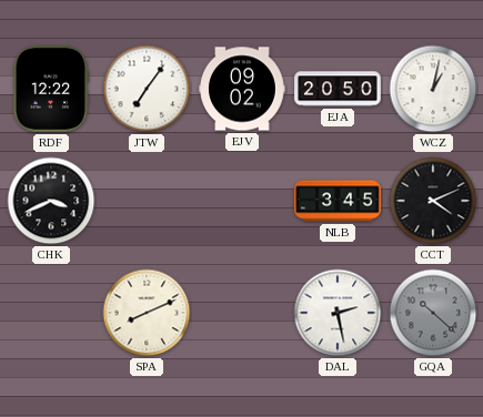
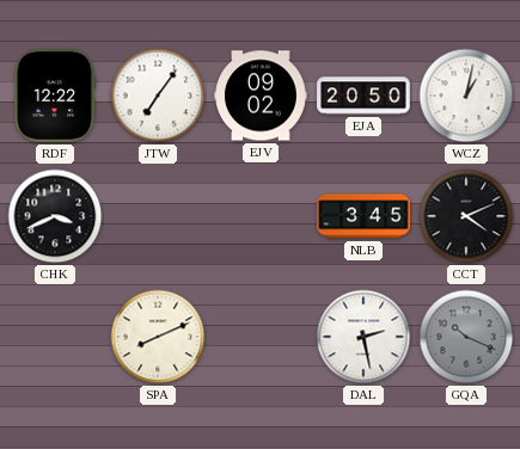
GQA: 10:22 -> 10:19
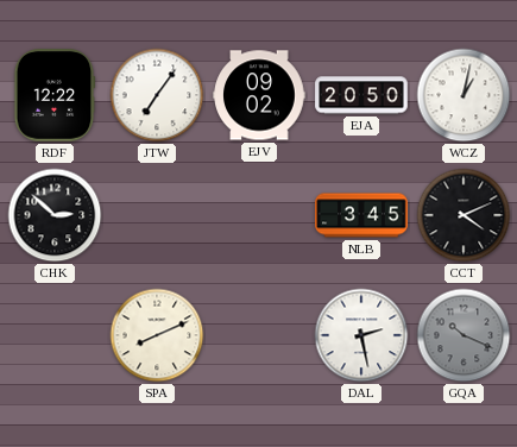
CHK: 3:41 -> 2:52
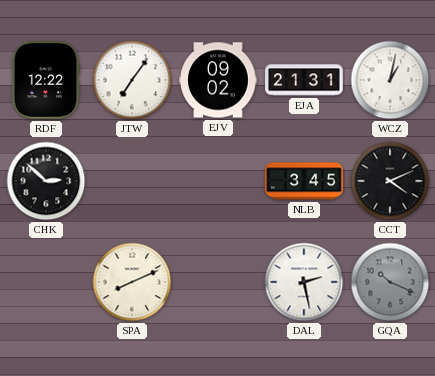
EJA: 20:50 -> 21:31
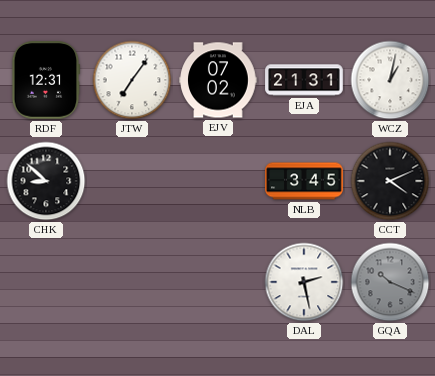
RDF: 12:22 -> 12:31
EJV: 09:02 -> 07:02
CHK: 2:52 -> 8:52
SPA: 8:11 -> none
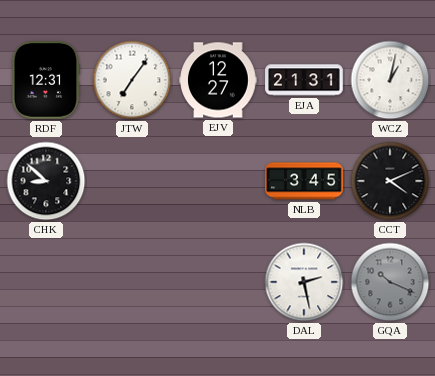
EJV: 07:02 -> 12:27
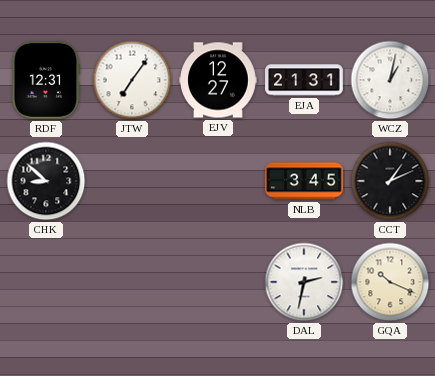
CCT: 4:11 -> 1:11
DAL: 2:28 -> 2:32
GQA dial: grey -> cream
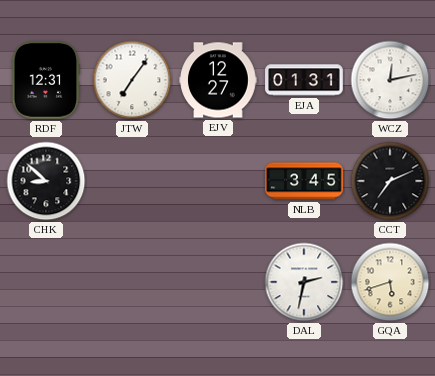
EJA: 21:31 -> 01:31
WCZ: 1:02 -> 12:13
CCT: 1:11 -> 7:11
GQA: 10:19 -> 5:42
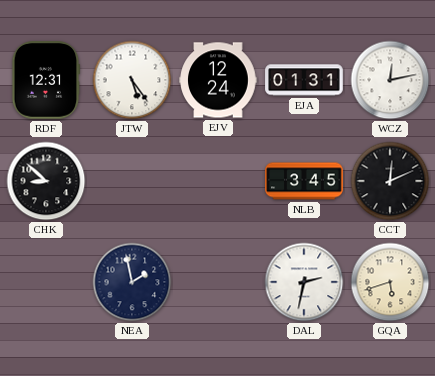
JTW: 7:06 -> 5:24
EJV: 12:27 -> 12:24
CCT: 7:11 -> 12:11
NEA: none -> 1:58
